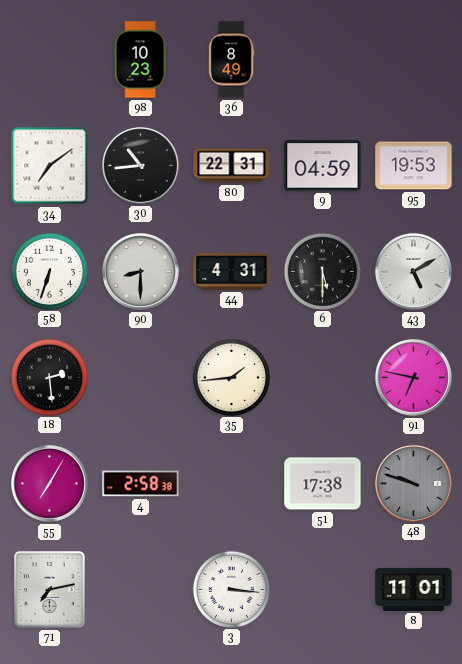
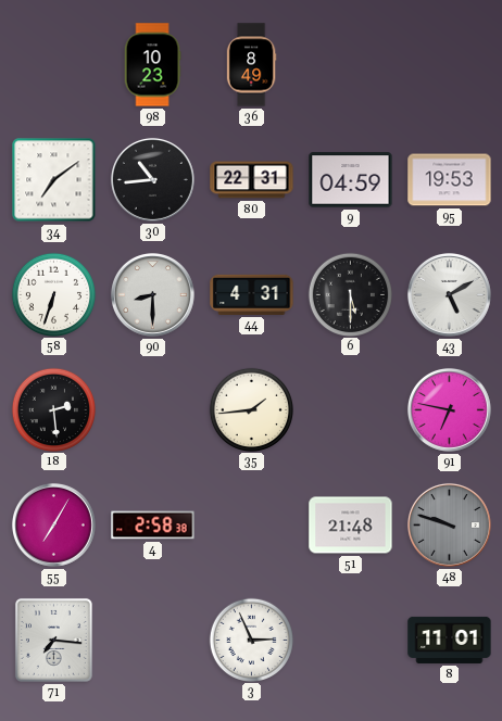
51: 17:38 -> 21:48
71: 7:13 -> 7:16
3: 3:16 -> 2:56
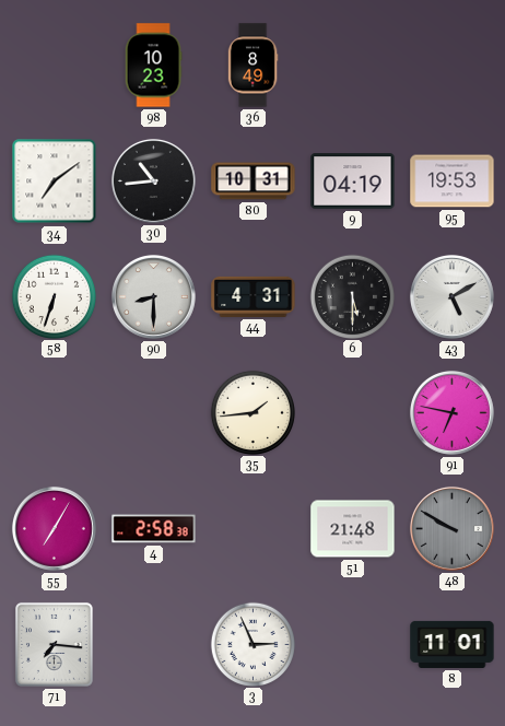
80: 22:31 -> 10:31
9: 04:59 -> 04:19
18: 2:29 -> none
48: 9:48 -> 9:50
